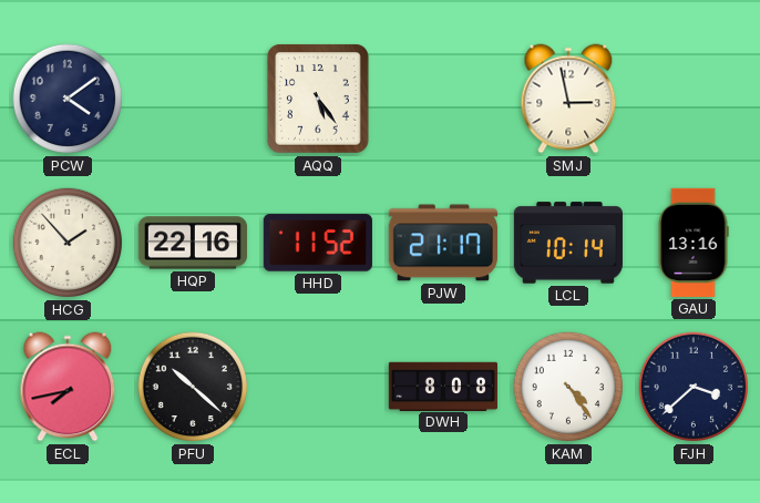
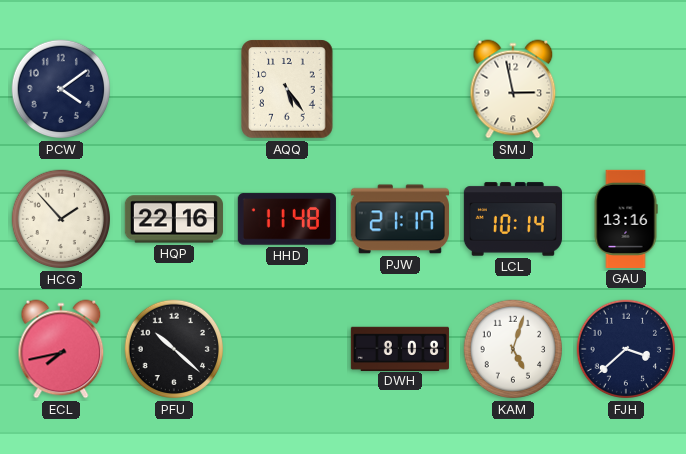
HHD: 11:52 -> 11:48
KAM: 4:24 -> 5:03
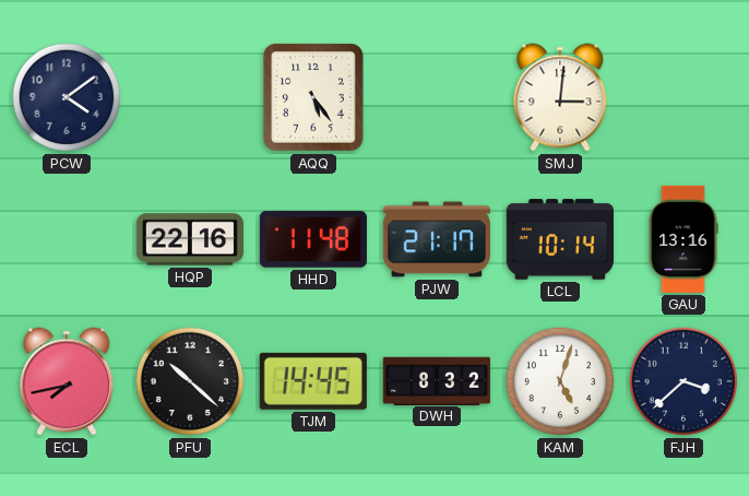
SMJ: 2:58 -> 3:01
HCG: 1:53 -> none
TJM: none -> 14:45
DWH: 8:08 -> 8:32
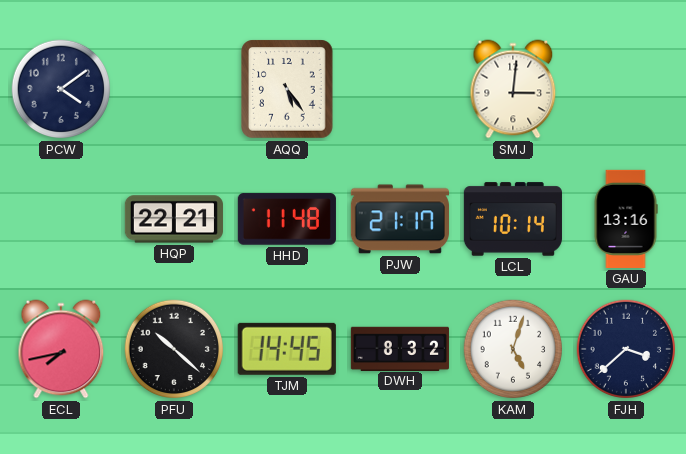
HQP: 22:16 -> 22:21
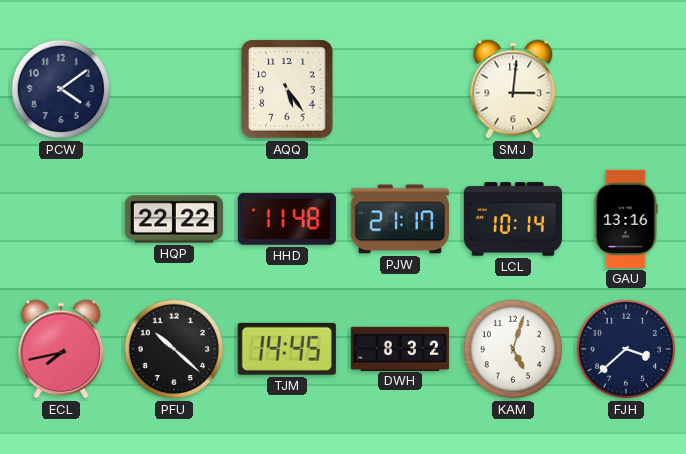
HQP: 22:21 -> 22:22
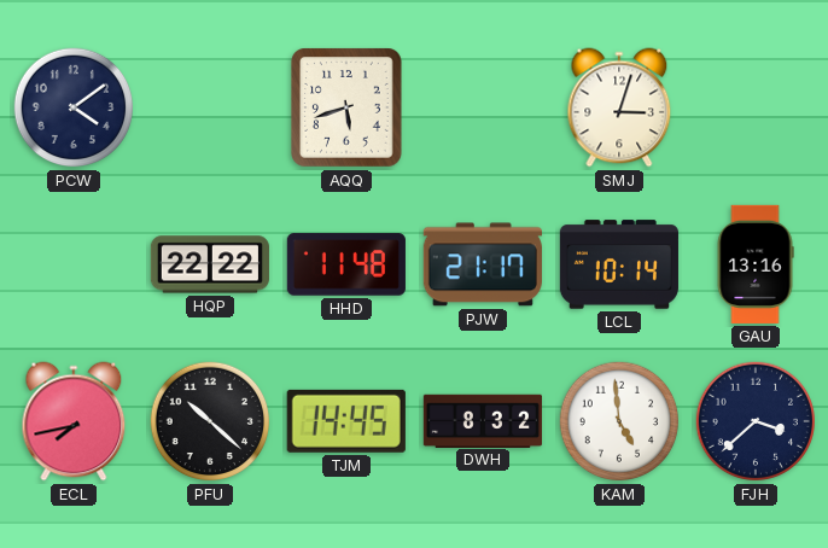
AQQ: 5:24 -> 5:42
SMJ: 3:01 -> 3:03
KAM: 5:03 -> 4:59
